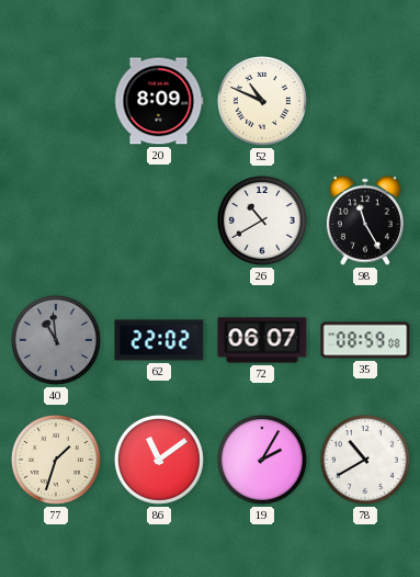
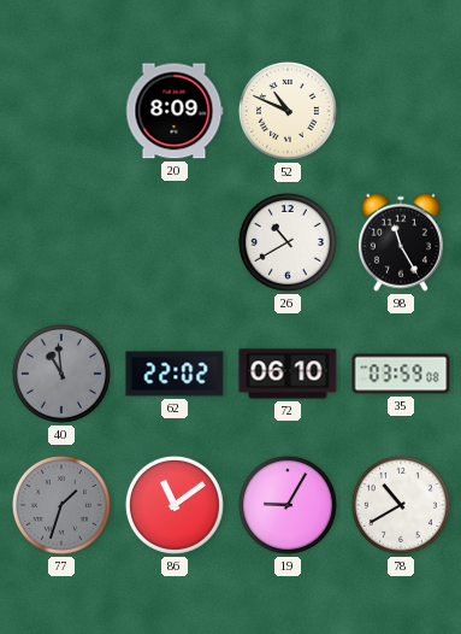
72: 06:07 -> 06:10
35: 08:59 -> 03:59
77 dial: cream -> grey
19: 2:05 -> 9:05
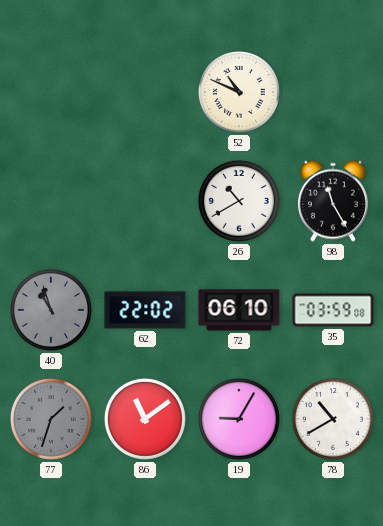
20: 8:09 -> none
40: 10:59 -> 10:57
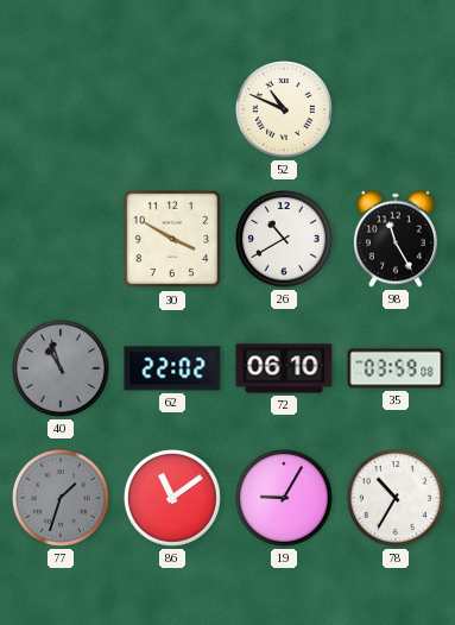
30: none -> 3:50
78: 10:40 -> 10:35
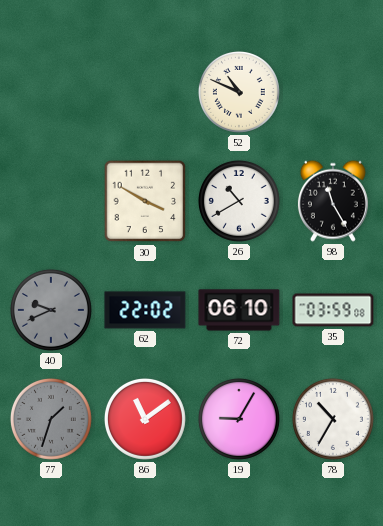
40: 10:57 -> 9:41
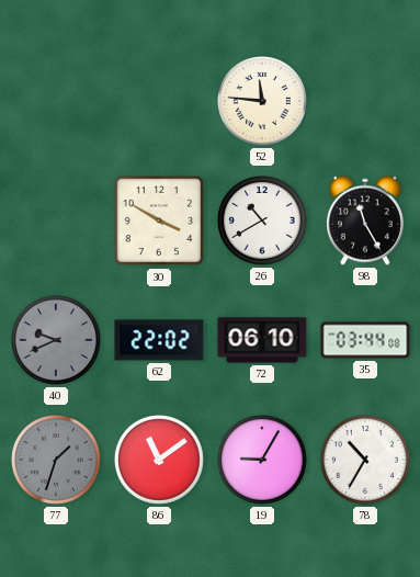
52: 10:49 -> 11:46
35: 03:59 -> 03:44
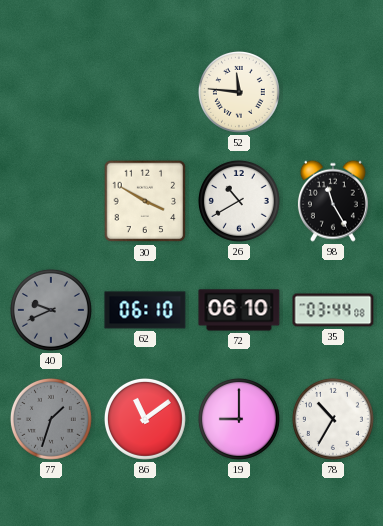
62: 22:02 -> 06:10
19: 9:05 -> 9:00
